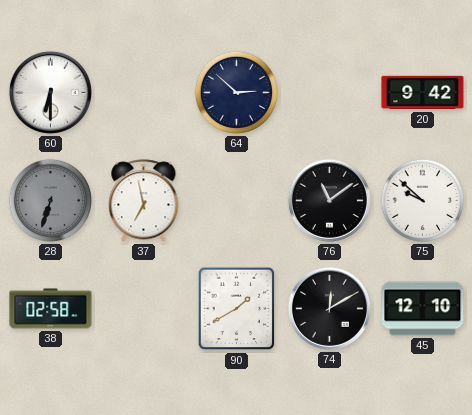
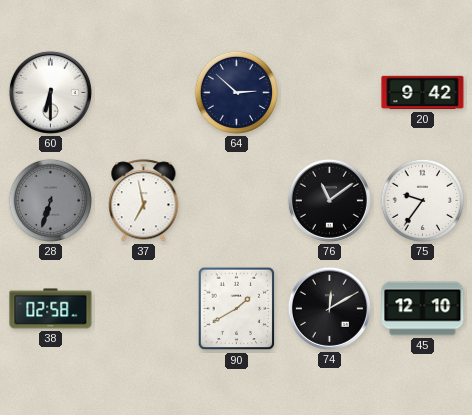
75: 9:52 -> 9:36
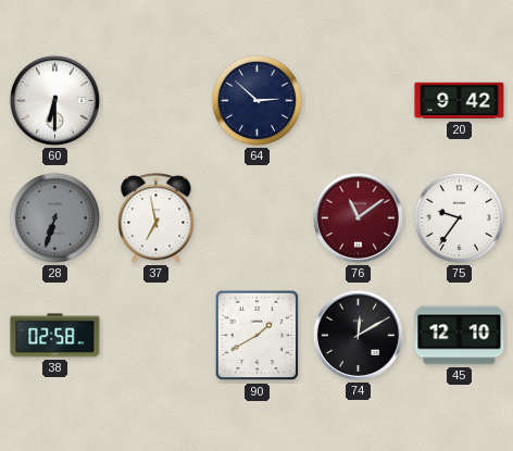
76 dial: black -> burgundy
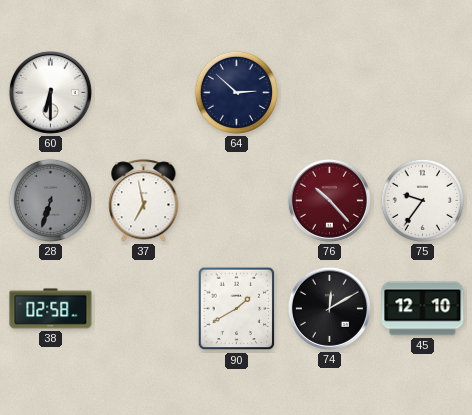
20: 9:42 -> none
76: 11:09 -> 10:23
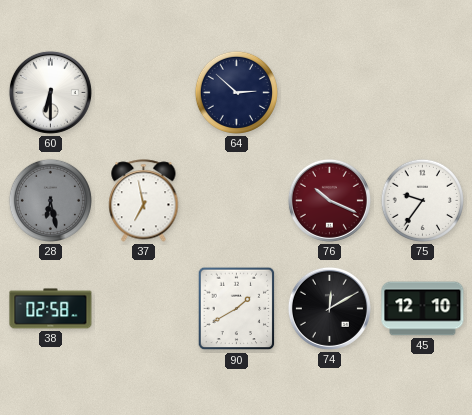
28: 6:33 -> 6:28
76: 10:23 -> 10:19
